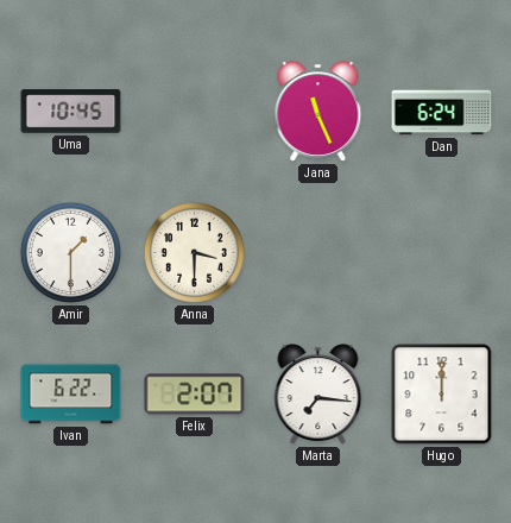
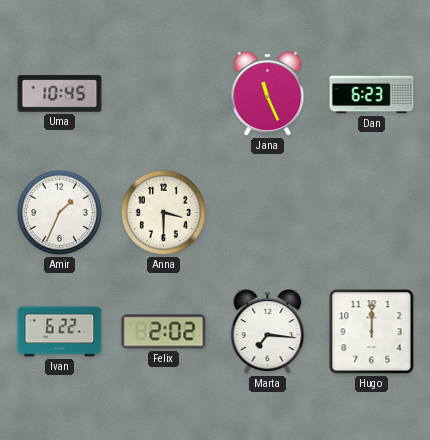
Dan: 6:24 -> 6:23
Amir: 1:30 -> 1:34
Felix: 2:07 -> 2:02
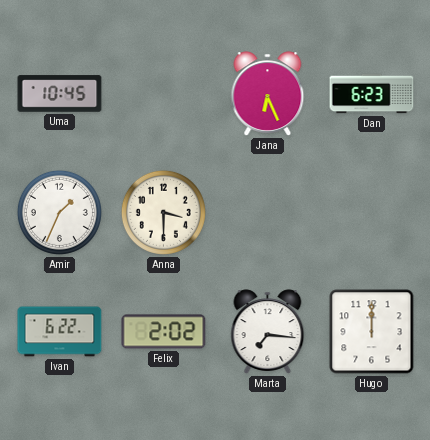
Jana: 11:26 -> 6:26
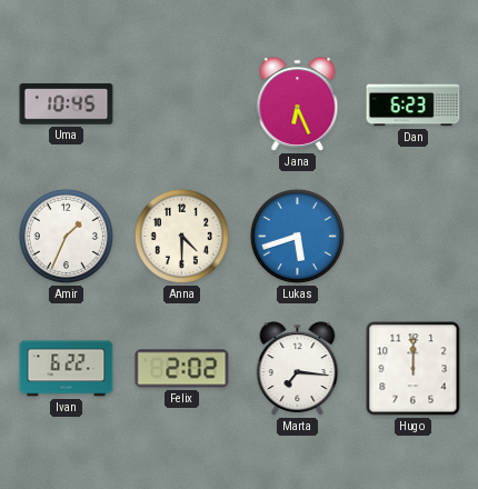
Anna: 3:30 -> 4:30
Lukas: none -> 5:42
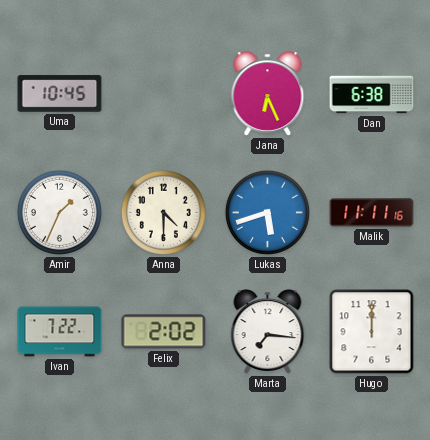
Dan: 6:23 -> 6:38
Malik: none -> 11:11
Ivan: 6:22 -> 7:22
